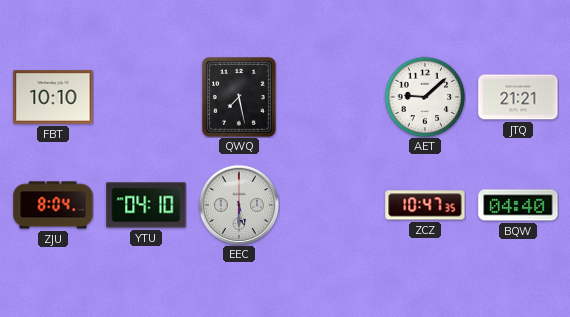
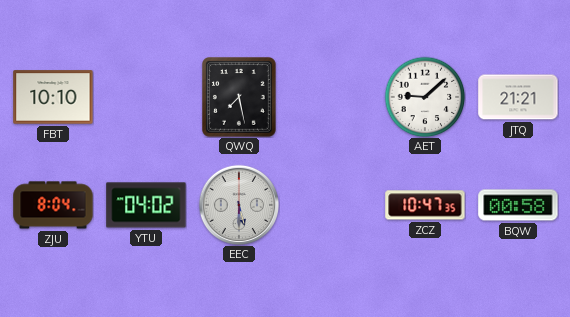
YTU: 04:10 -> 04:02
BQW: 04:40 -> 00:58
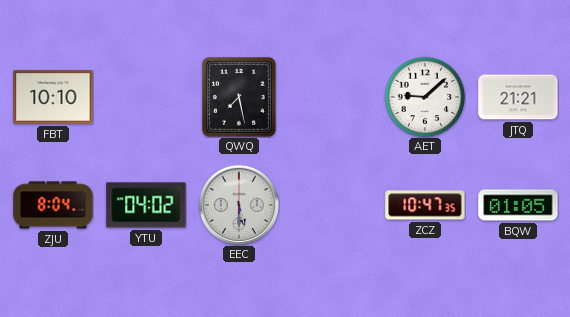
BQW: 00:58 -> 01:05
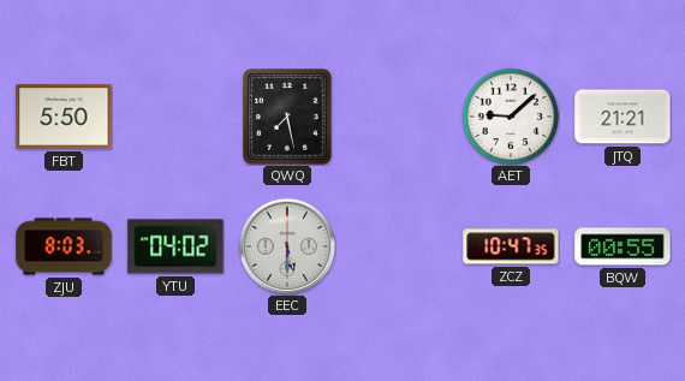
FBT: 10:10 -> 5:50
ZJU: 8:04 -> 8:03
BQW: 01:05 -> 00:55
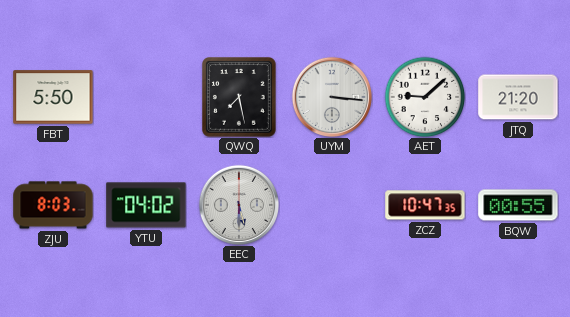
UYM: none -> 3:16
JTQ: 21:21 -> 21:20
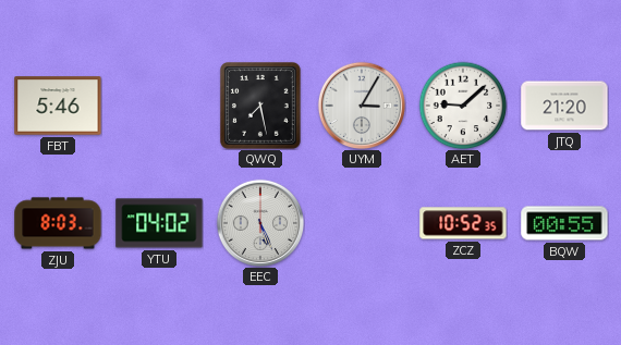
FBT: 5:50 -> 5:46
UYM: 3:16 -> 3:05
EEC: 5:30 -> 5:26
ZCZ: 10:47 -> 10:52
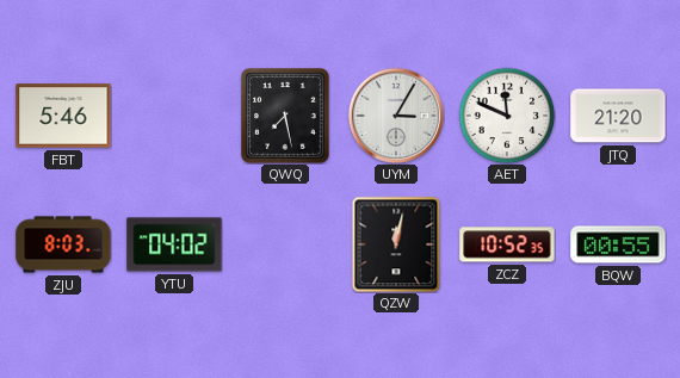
AET: 9:08 -> 11:49
EEC: 5:26 -> none
QZW: none -> 12:02
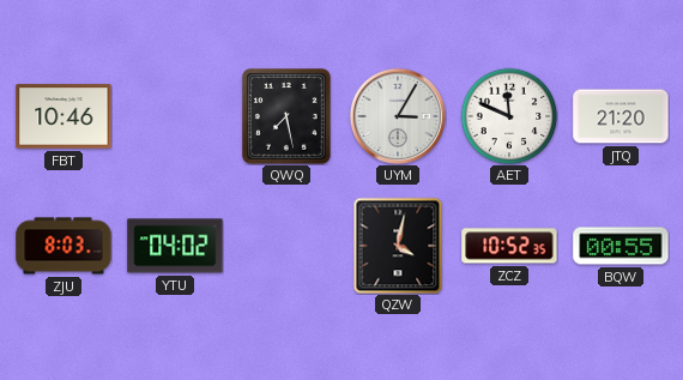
FBT: 5:46 -> 10:46
QZW: 12:02 -> 4:02
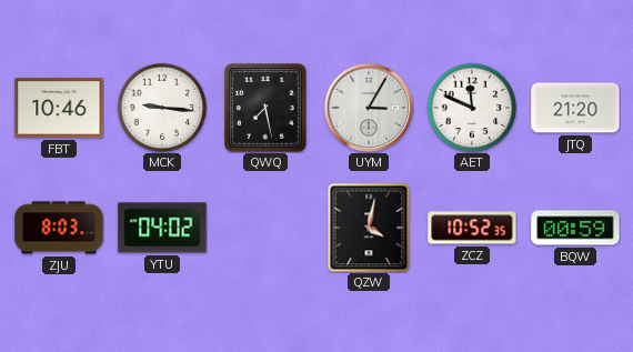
MCK: none -> 9:16
BQW: 00:55 -> 00:59
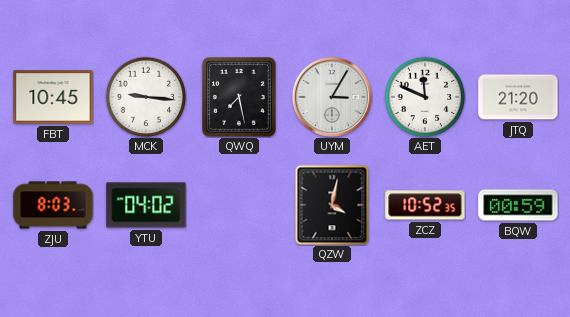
FBT: 10:46 -> 10:45
